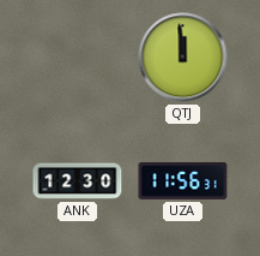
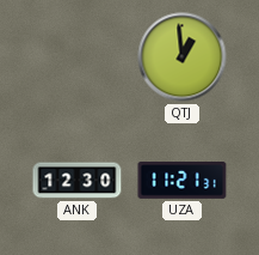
QTJ: 11:59 -> 12:59
UZA: 11:56 -> 11:21
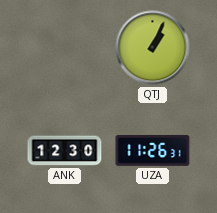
QTJ: 12:59 -> 1:04
UZA: 11:21 -> 11:26
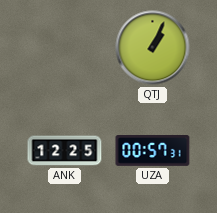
ANK: 12:30 -> 12:25
UZA: 11:26 -> 00:57
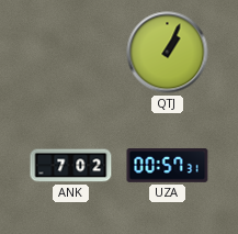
ANK: 12:25 -> 7:02
